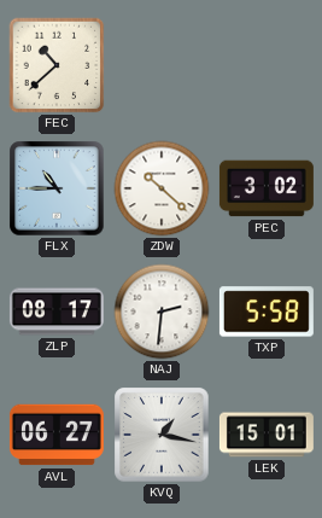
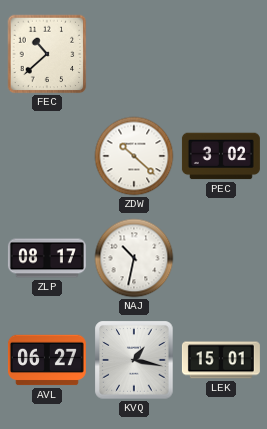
FLX: 10:45 -> none
NAJ: 2:31 -> 10:32
TXP: 5:58 -> none
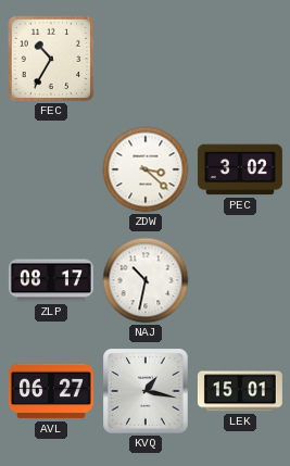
FEC: 10:38 -> 10:35
ZDW: 10:22 -> 3:22
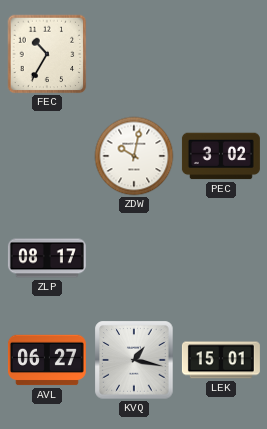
ZDW: 3:22 -> 10:02
NAJ: 10:32 -> none
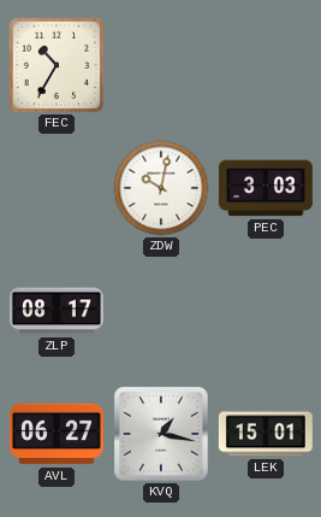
PEC: 3:02 -> 3:03
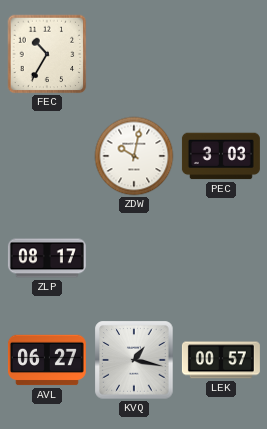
LEK: 15:01 -> 00:57
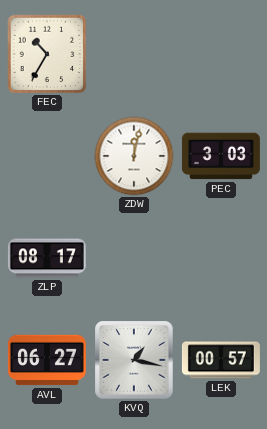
ZDW: 10:02 -> 12:02
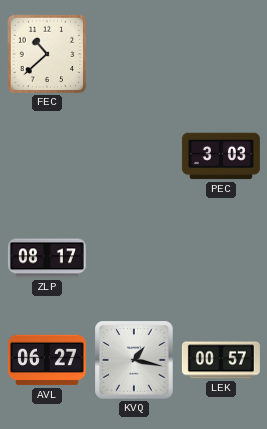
FEC: 10:35 -> 10:38
ZDW: 12:02 -> none
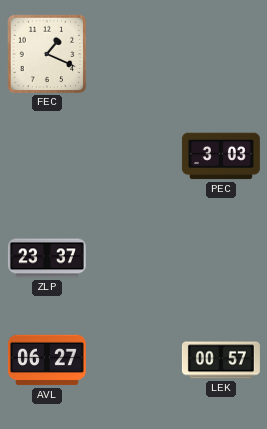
FEC: 10:38 -> 1:19
ZLP: 08:17 -> 23:37
KVQ: 1:17 -> none
